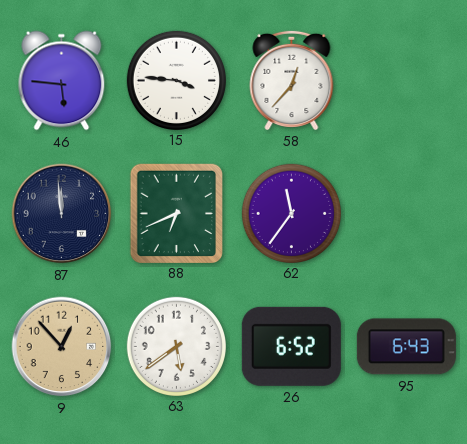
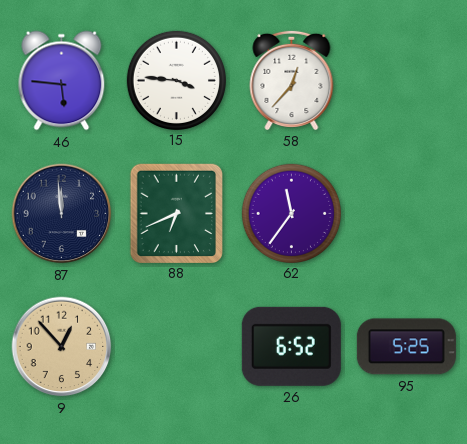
63: 5:39 -> none
95: 6:43 -> 5:25
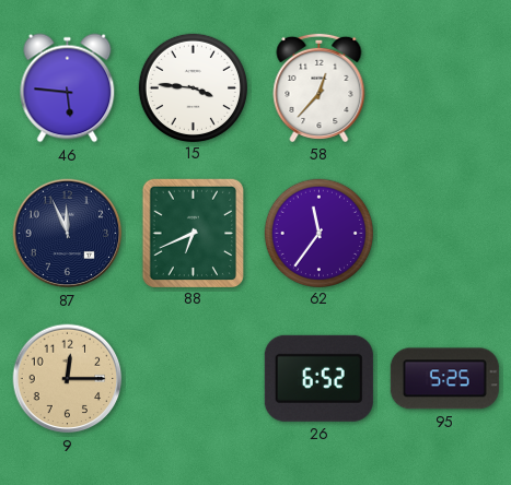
87: 11:59 -> 11:56
9: 12:53 -> 12:15
